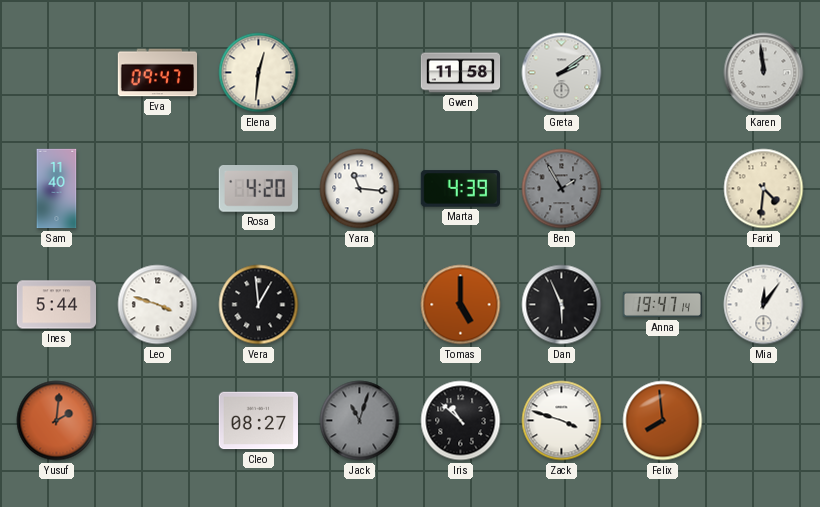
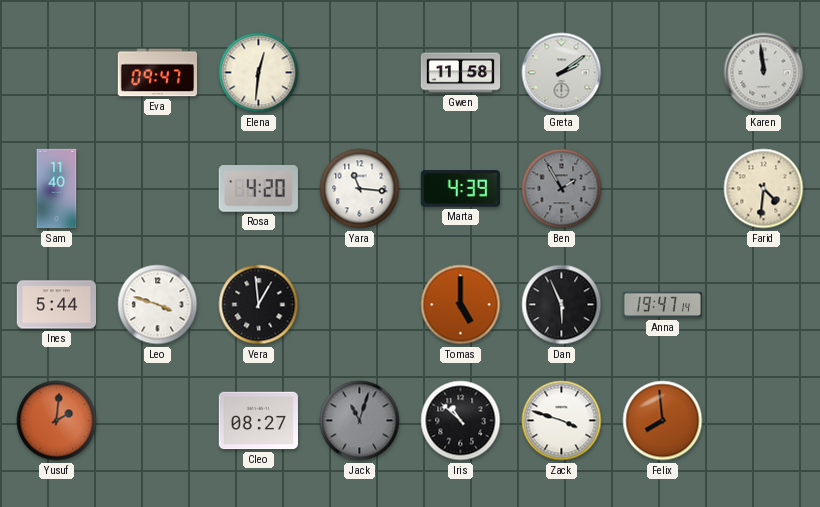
Mia: 12:06 -> none
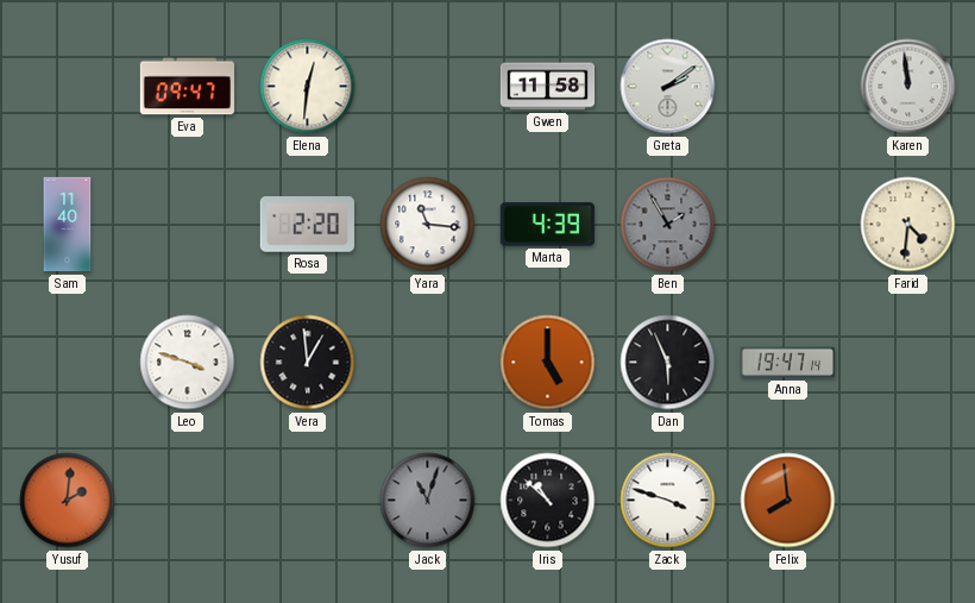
Rosa: 4:20 -> 2:20
Ines: 5:44 -> none
Cleo: 08:27 -> none
